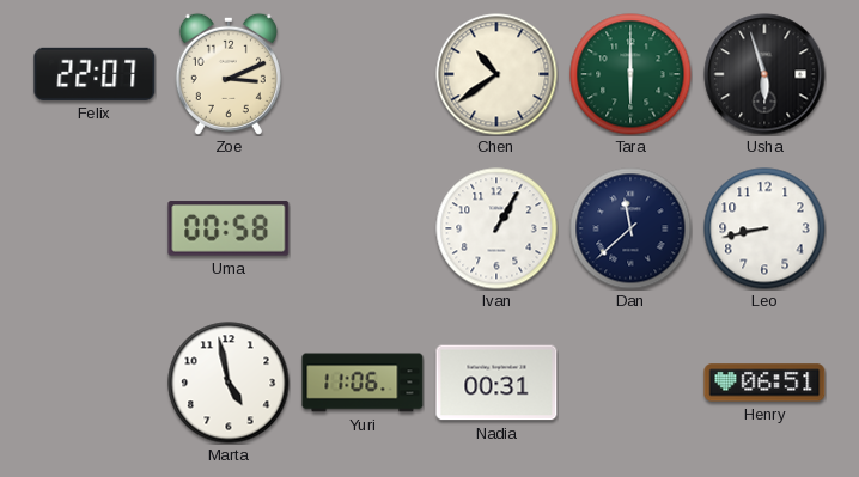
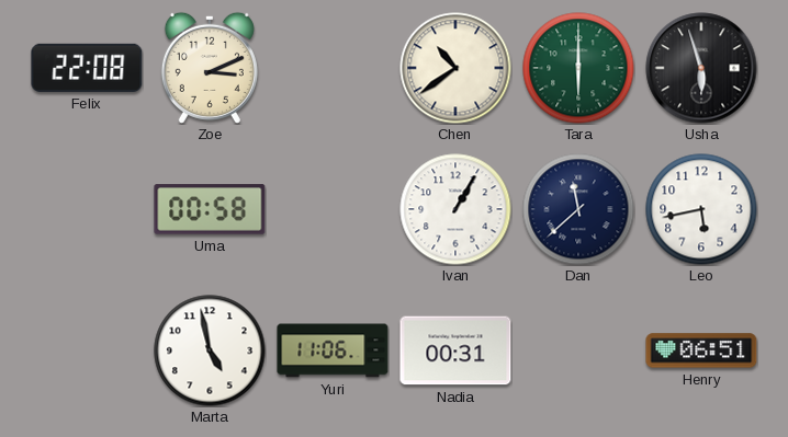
Felix: 22:07 -> 22:08
Leo: 8:43 -> 5:43
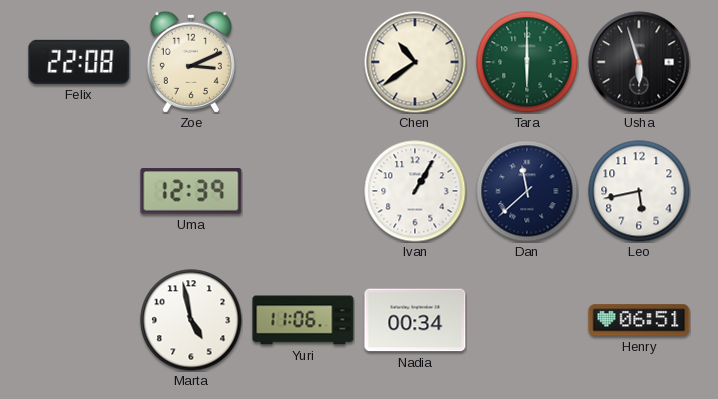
Uma: 00:58 -> 12:39
Nadia: 00:31 -> 00:34
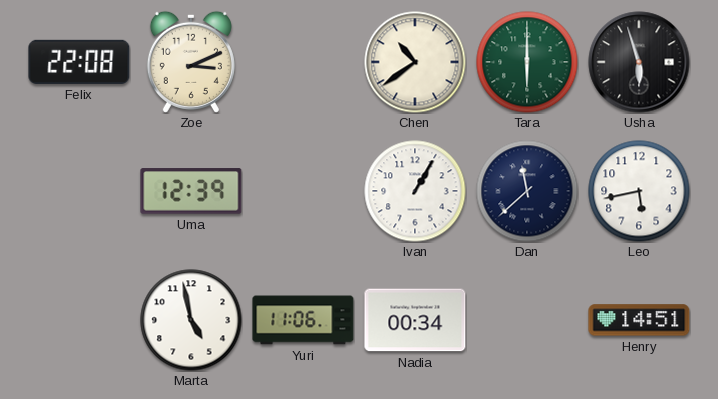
Henry: 06:51 -> 14:51
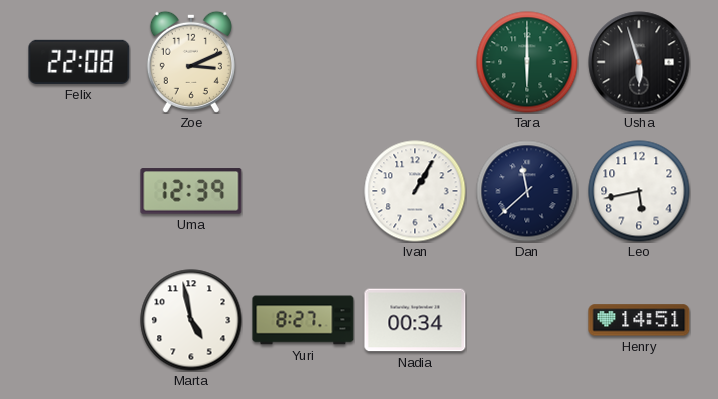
Chen: 10:39 -> none
Yuri: 11:06 -> 8:27
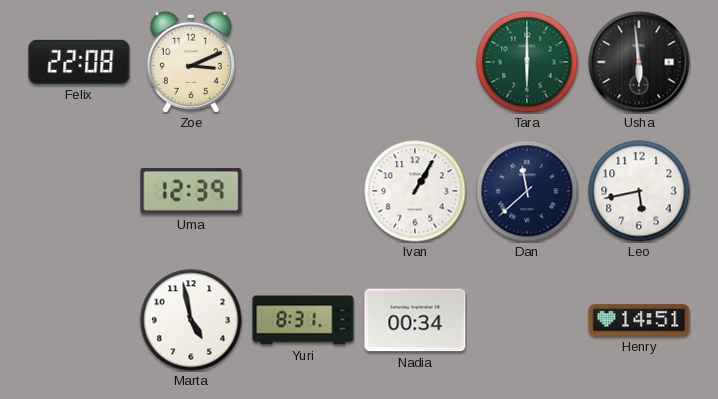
Usha: 5:57 -> 5:59
Yuri: 8:27 -> 8:31
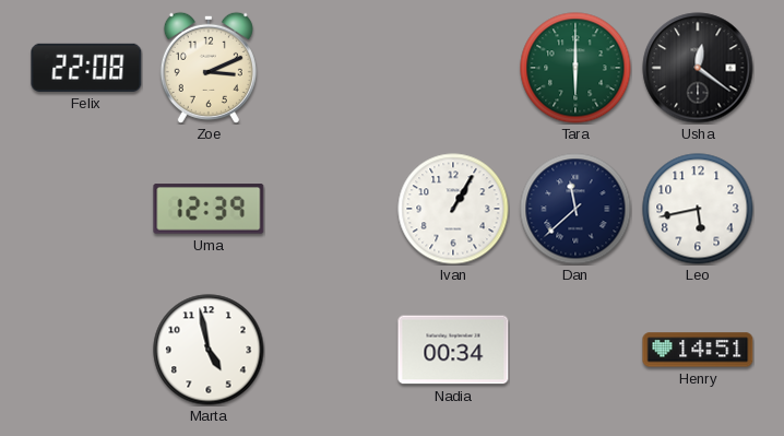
Usha: 5:59 -> 12:21
Yuri: 8:31 -> none
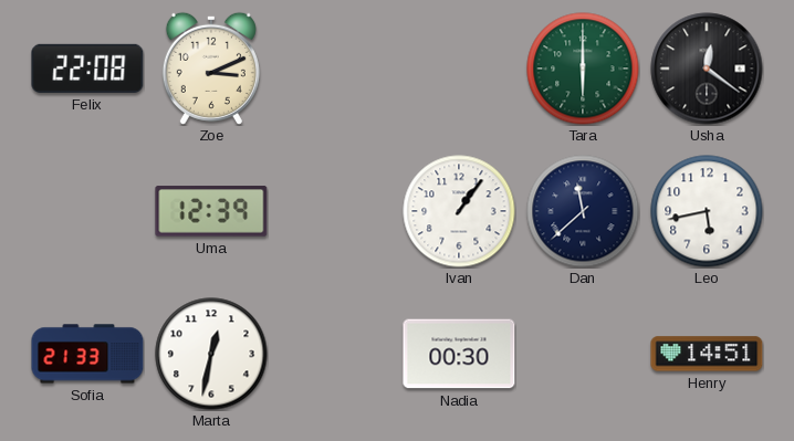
Ivan: 1:05 -> 1:06
Sofia: none -> 21:33
Marta: 4:58 -> 12:32
Nadia: 00:34 -> 00:30
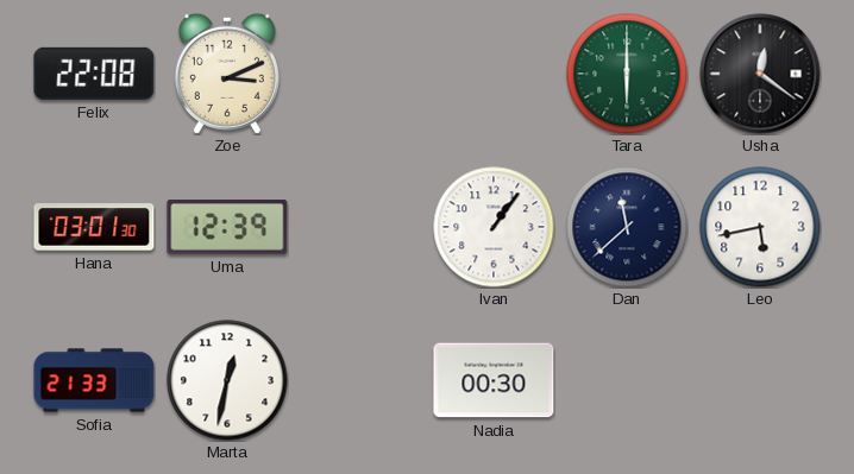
Hana: none -> 03:01
Henry: 14:51 -> none
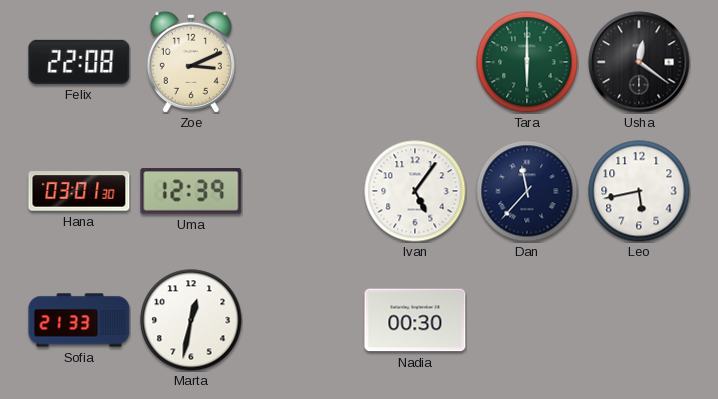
Ivan: 1:06 -> 5:06
Dan: 11:38 -> 11:37
